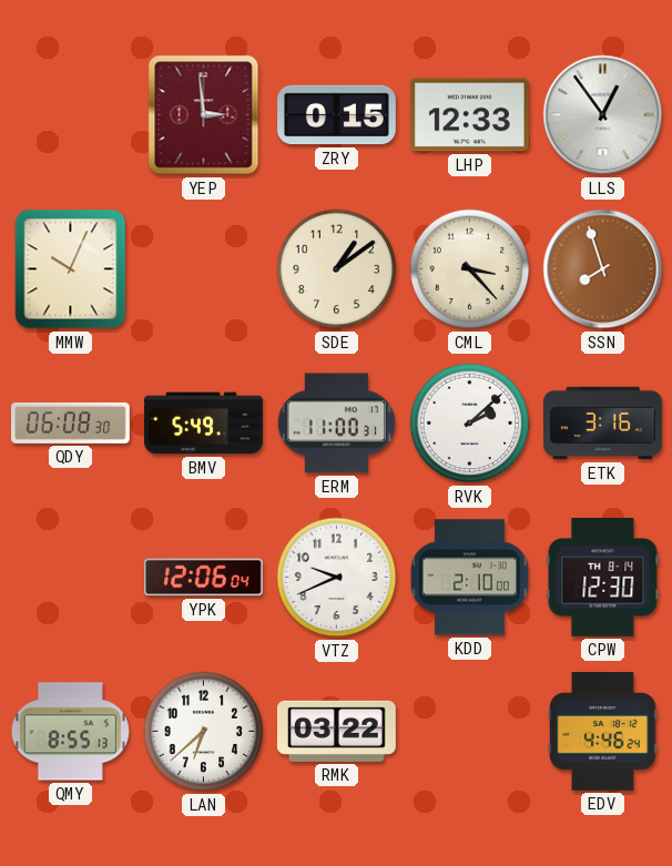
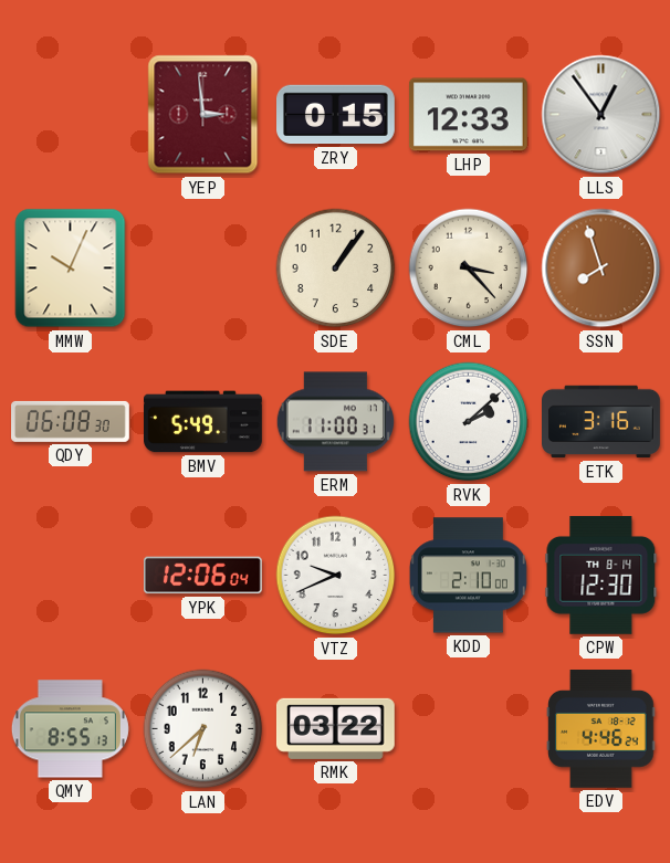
SDE: 1:09 -> 1:06
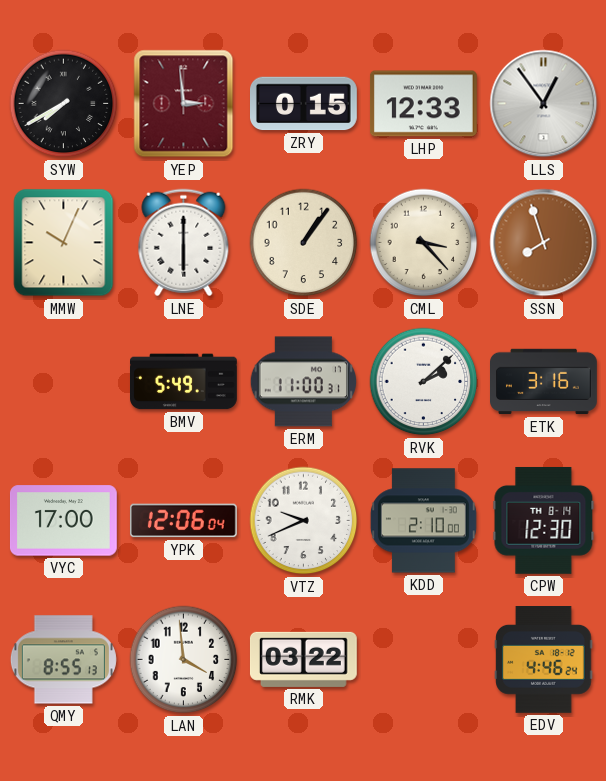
SYW: none -> 7:40
LNE: none -> 6:00
QDY: 06:08 -> none
VYC: none -> 17:00
LAN: 6:38 -> 3:59
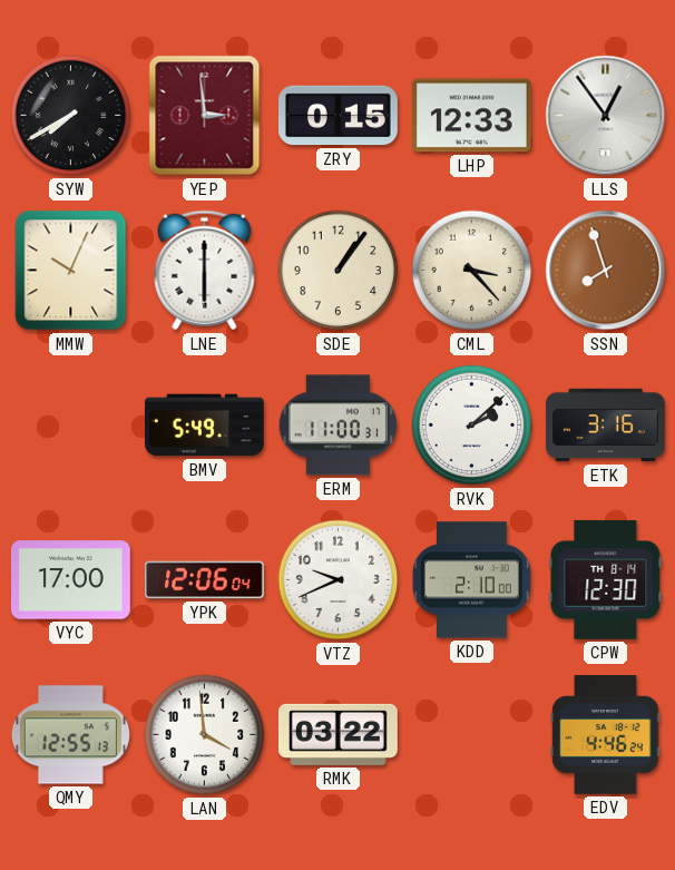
QMY: 8:55 -> 12:55
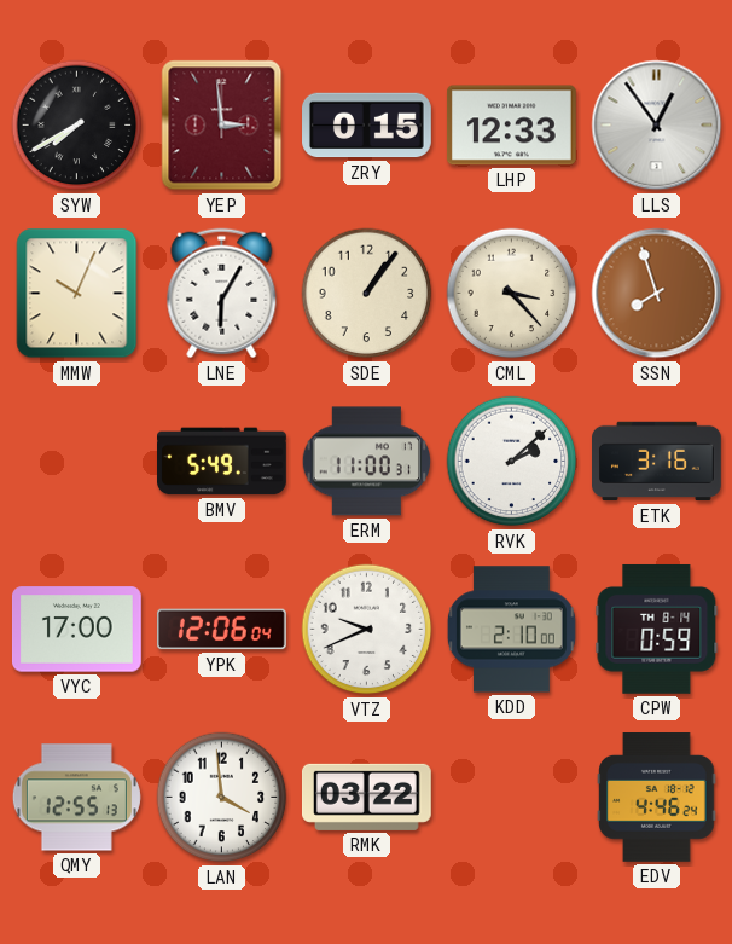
LNE: 6:00 -> 6:05
CPW: 12:30 -> 0:59
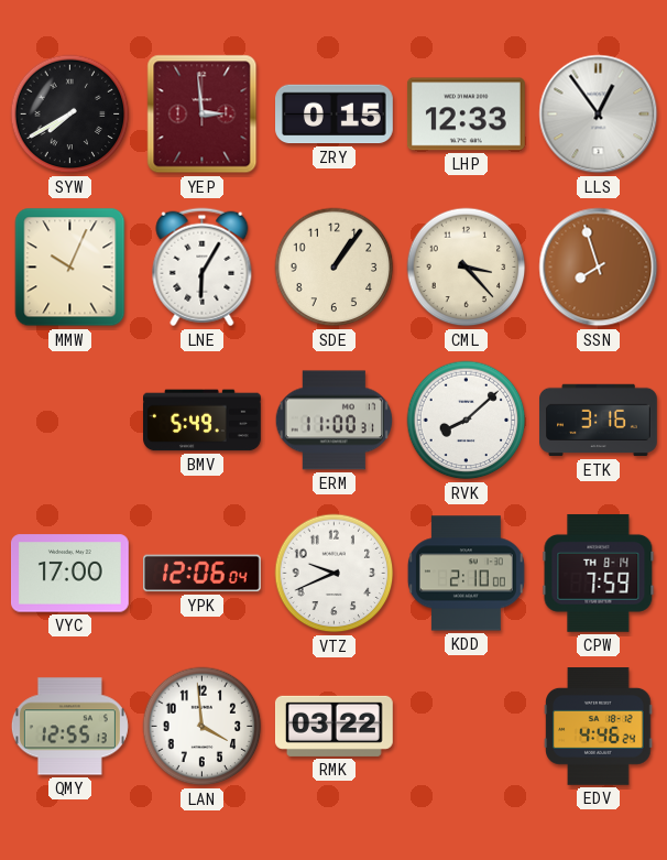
RVK: 2:08 -> 8:08
CPW: 0:59 -> 7:59
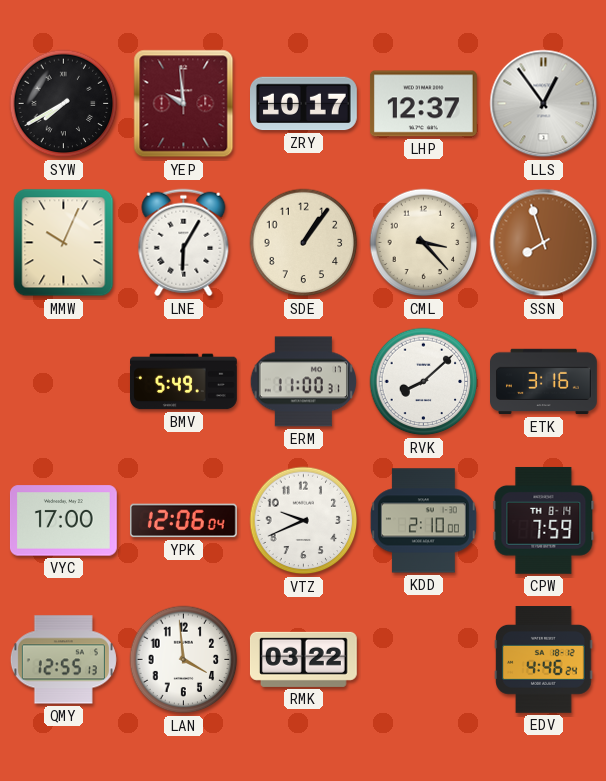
YEP: 2:59 -> 9:59
ZRY: 0:15 -> 10:17
LHP: 12:33 -> 12:37
